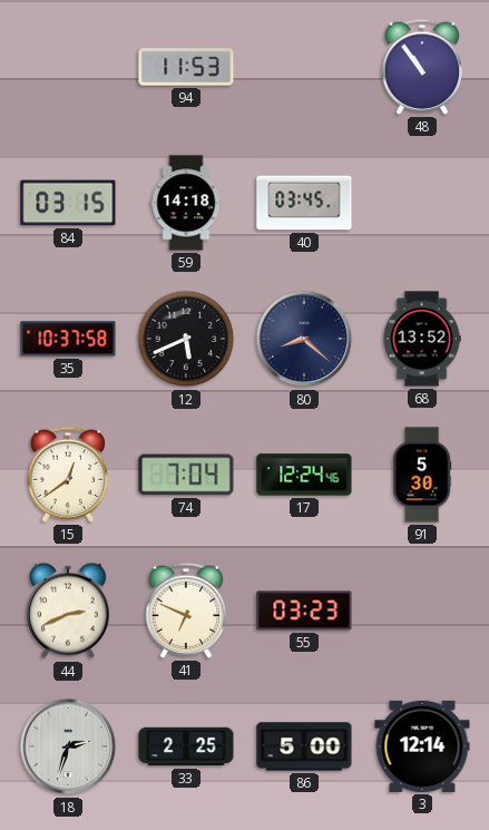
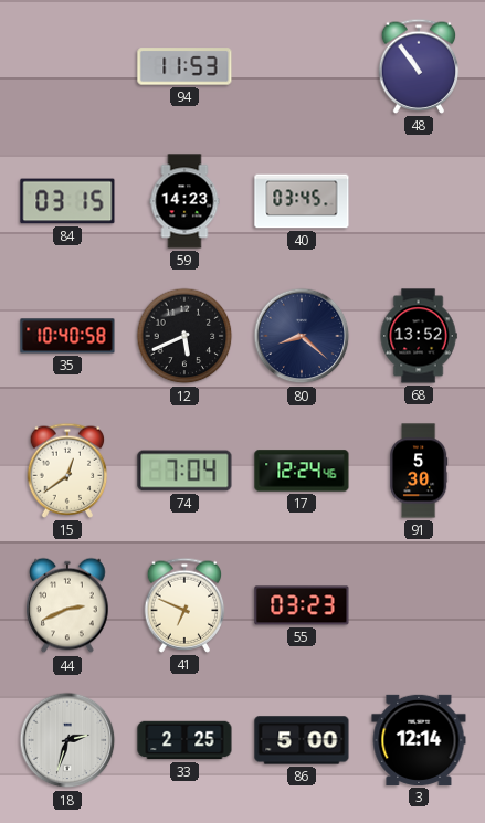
59: 14:18 -> 14:23
35: 10:37 -> 10:40
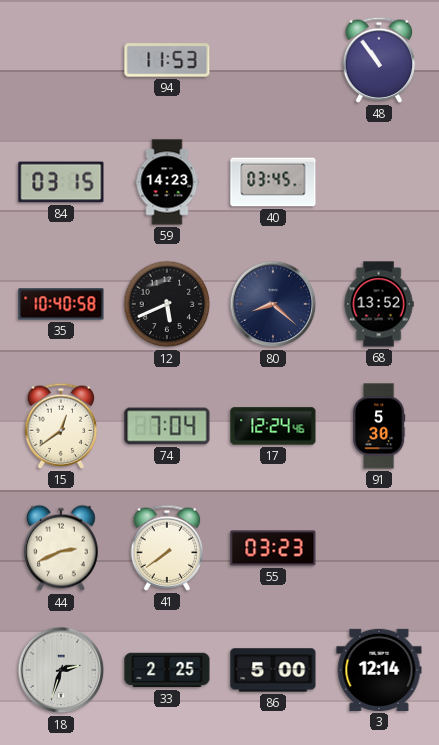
41: 6:49 -> 7:39
